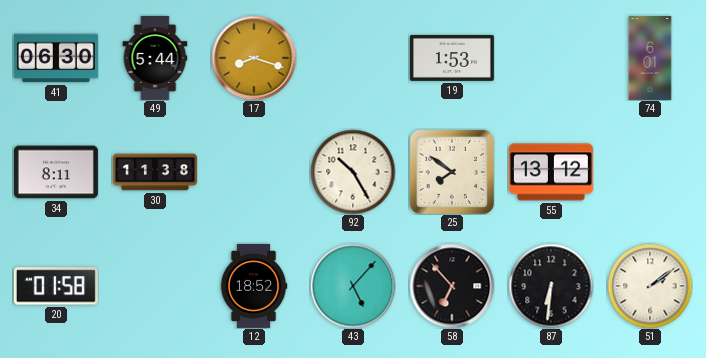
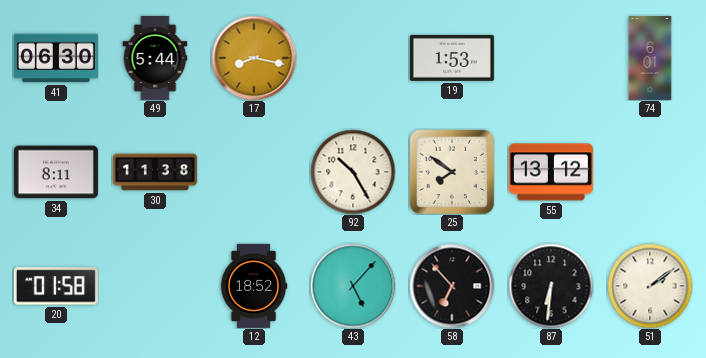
17: 8:18 -> 8:17
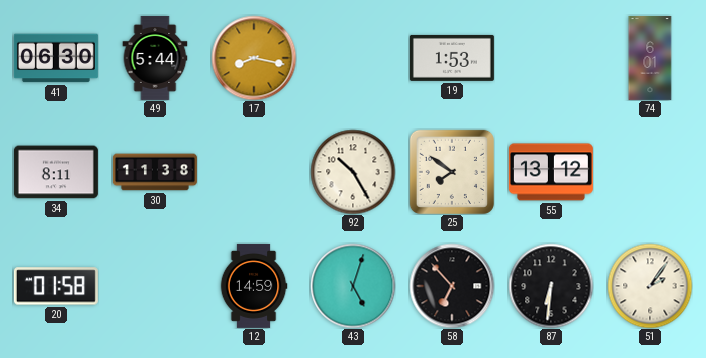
12: 18:52 -> 14:59
43: 5:07 -> 5:03
51: 2:09 -> 2:06
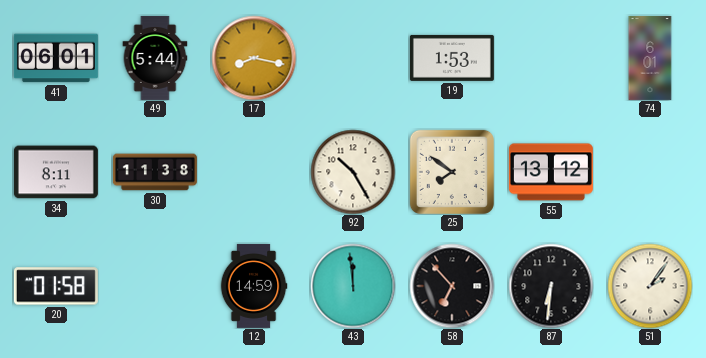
41: 06:30 -> 06:01
43: 5:03 -> 11:59
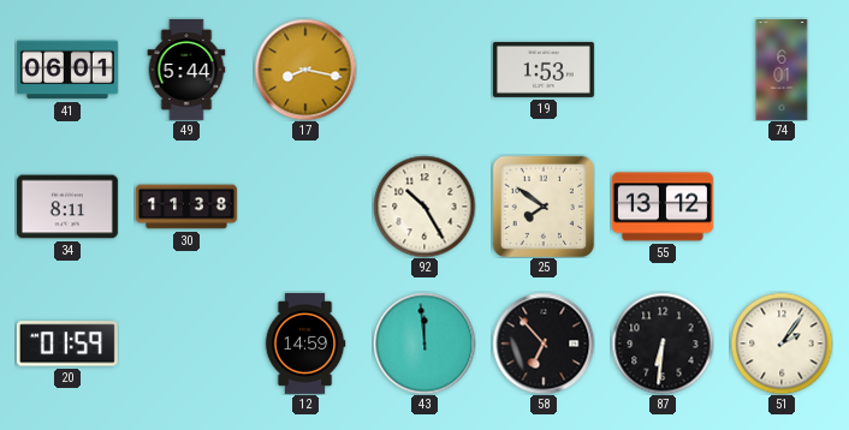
20: 01:58 -> 01:59
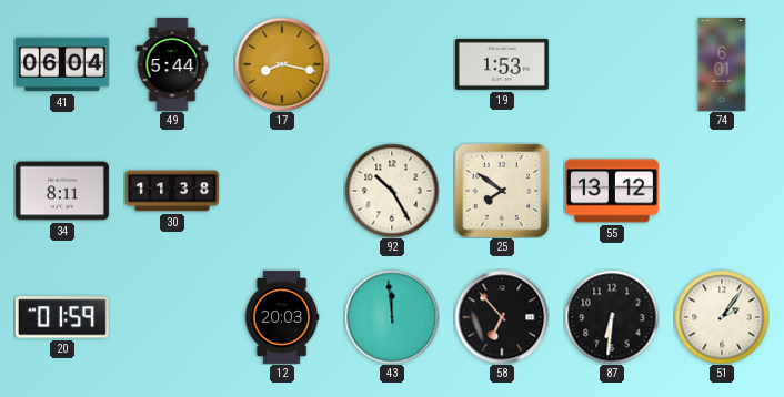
41: 06:01 -> 06:04
12: 14:59 -> 20:03
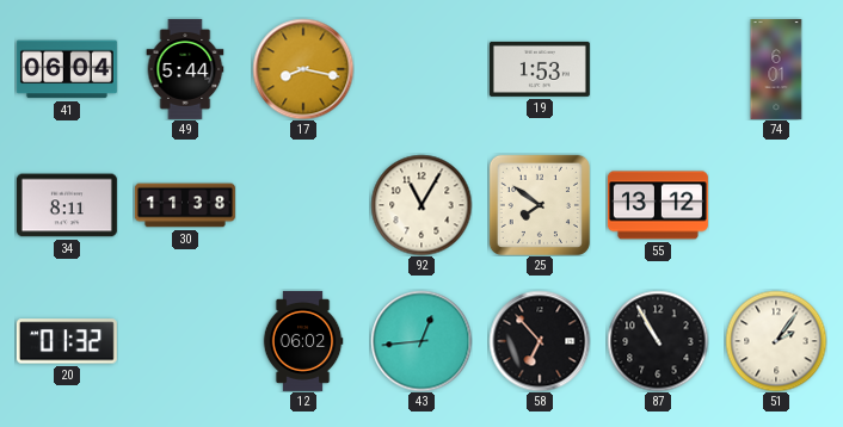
92: 10:25 -> 11:05
20: 01:59 -> 01:32
12: 20:03 -> 06:02
43: 11:59 -> 12:44
87: 6:31 -> 10:55
